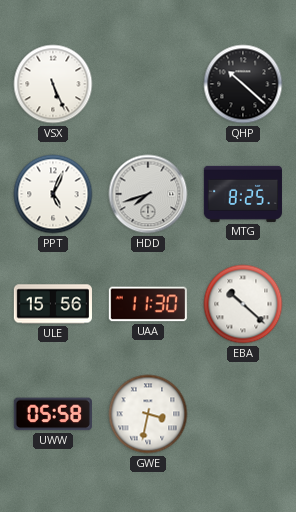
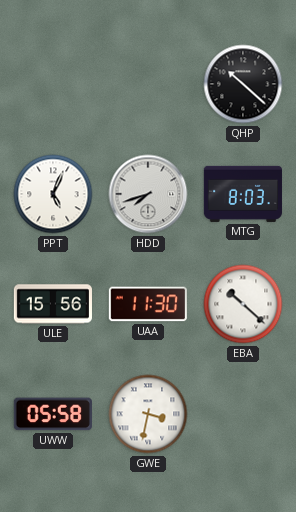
VSX: 5:26 -> none
MTG: 8:25 -> 8:03
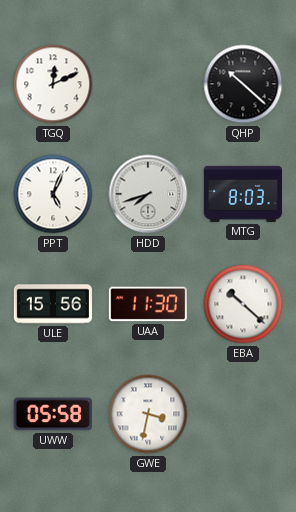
TGQ: none -> 12:11
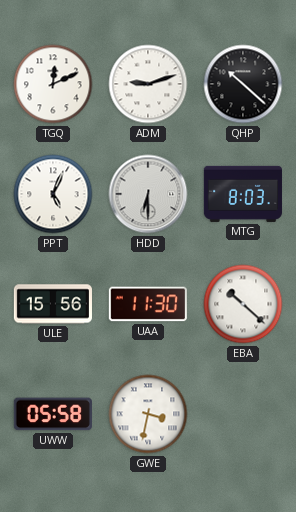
ADM: none -> 9:12
HDD: 7:42 -> 6:30
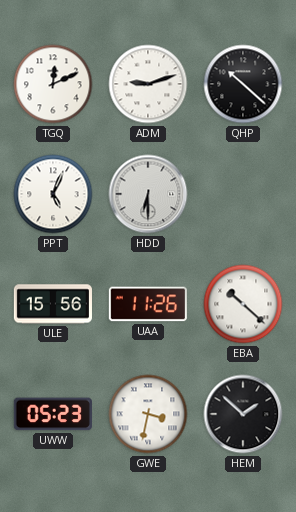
MTG: 8:03 -> none
UAA: 11:30 -> 11:26
UWW: 05:58 -> 05:23
HEM: none -> 1:52
